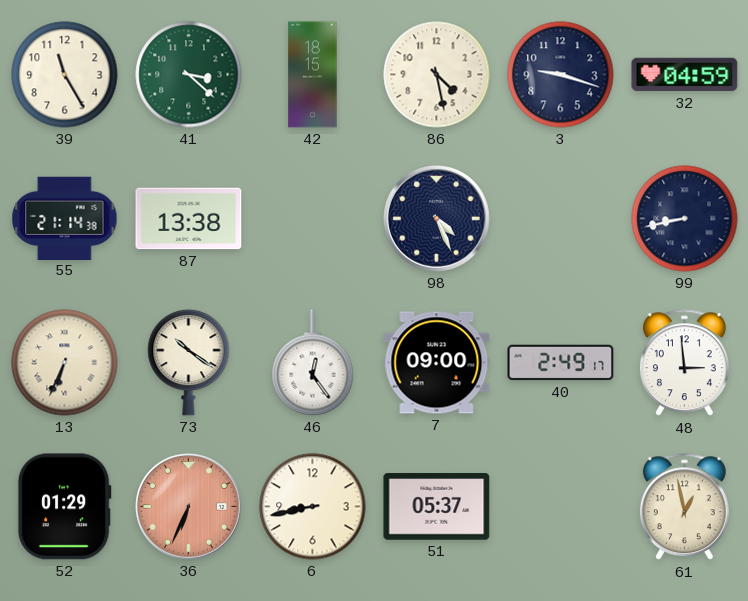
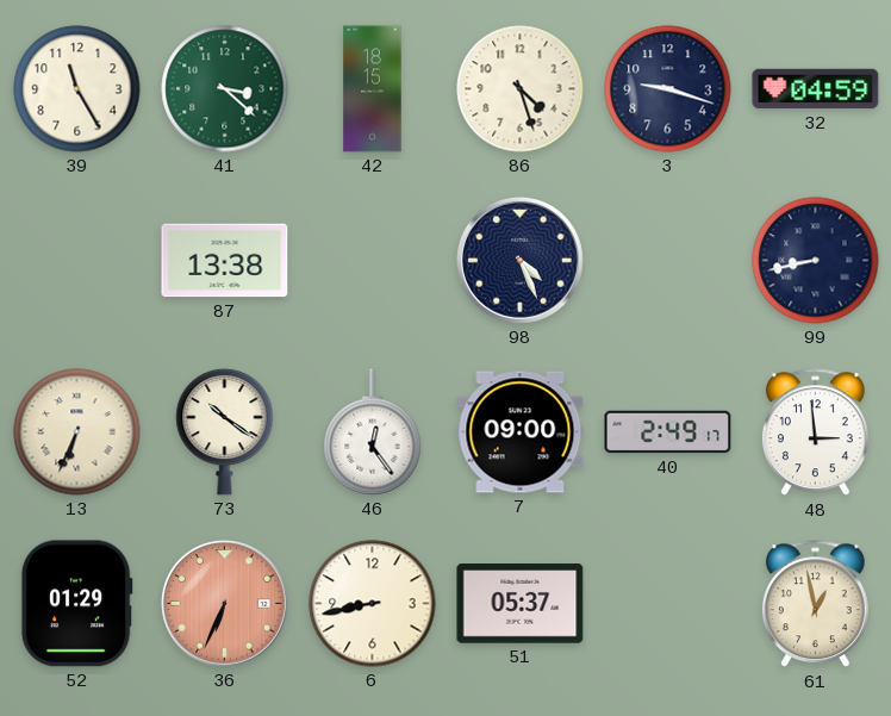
86: 4:28 -> 4:27
55: 21:14 -> none
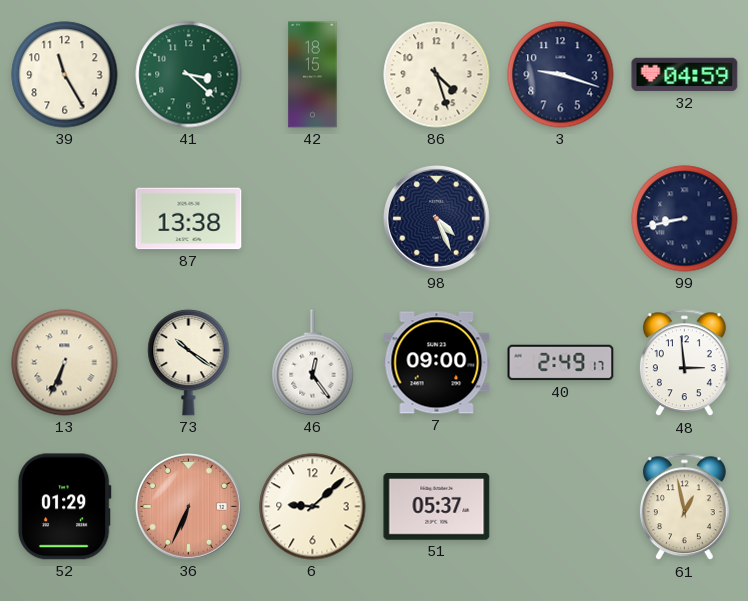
6: 8:43 -> 9:08
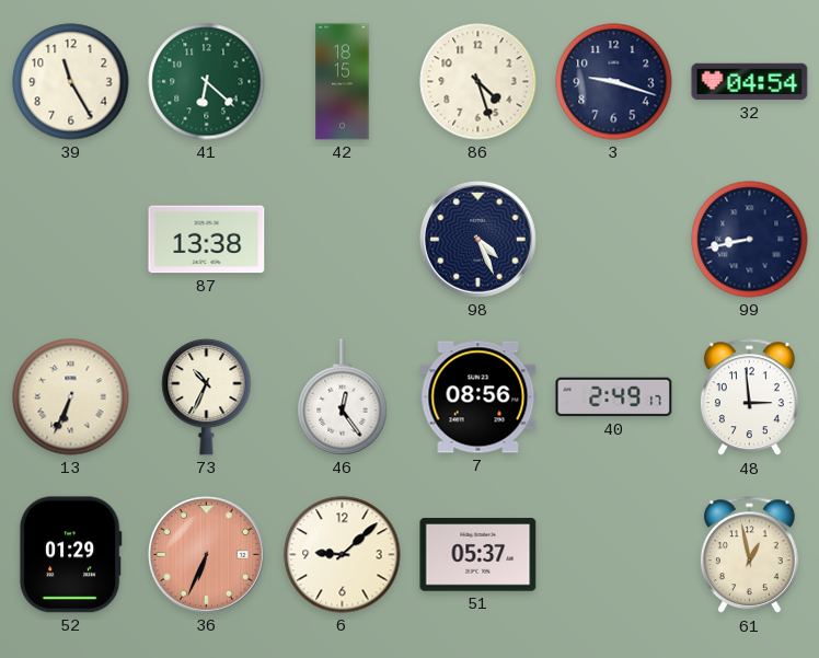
41: 3:22 -> 6:22
32: 04:59 -> 04:54
73: 10:21 -> 10:34
7: 09:00 -> 08:56
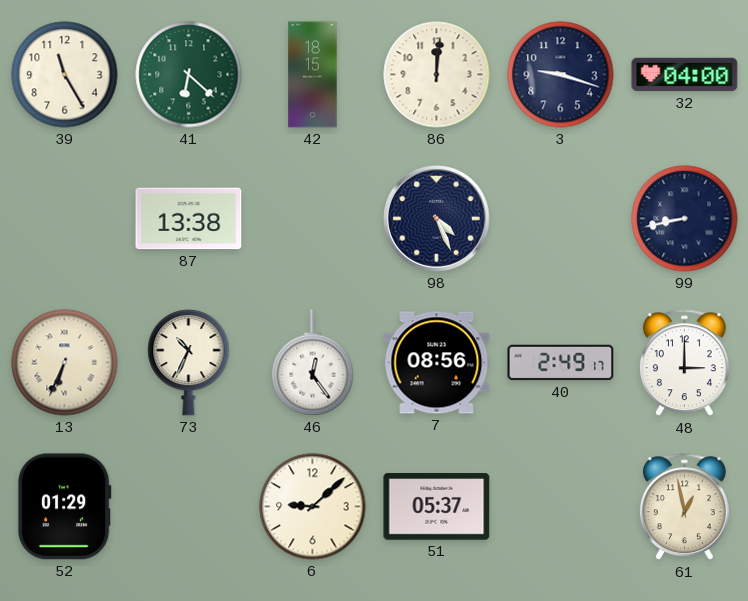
86: 4:27 -> 12:01
32: 04:54 -> 04:00
48: 2:59 -> 3:00
36: 6:34 -> none
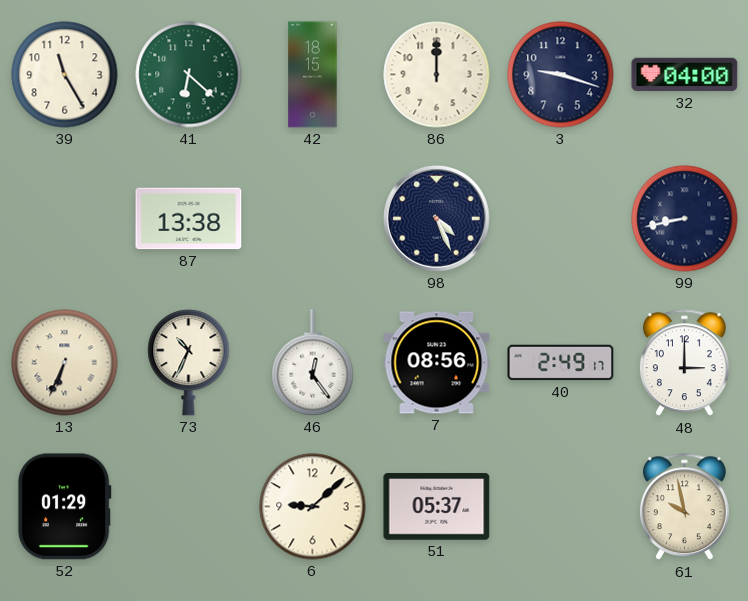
86: 12:01 -> 12:00
61: 12:58 -> 9:58
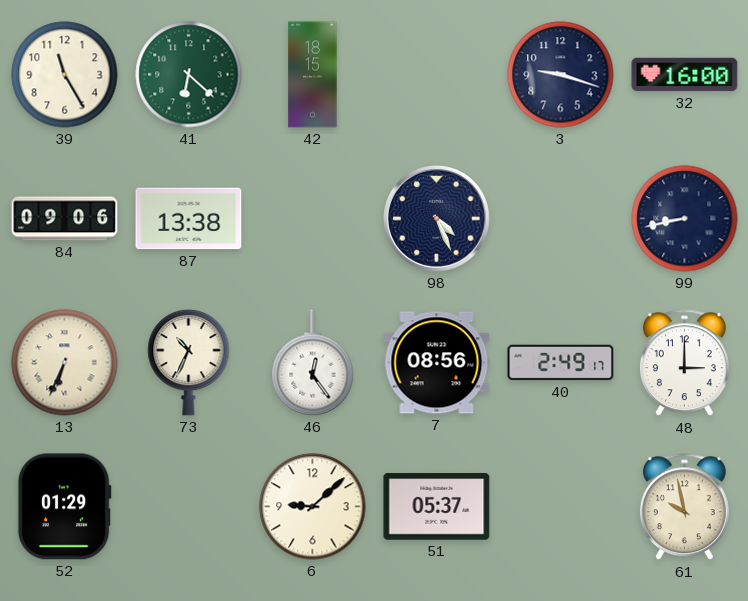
86: 12:00 -> none
32: 04:00 -> 16:00
84: none -> 09:06
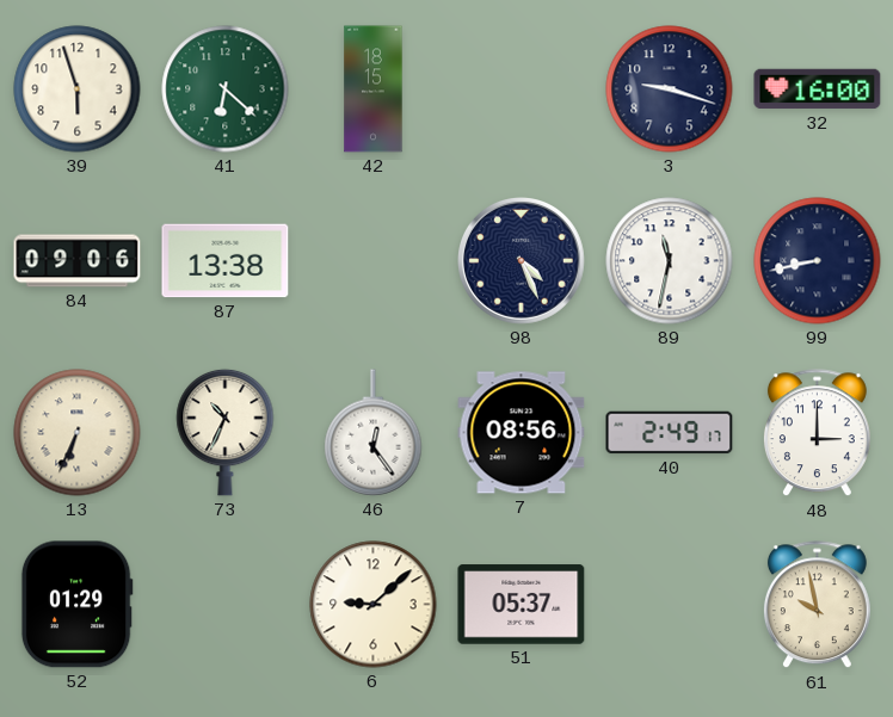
39: 11:25 -> 5:57
89: none -> 11:32
